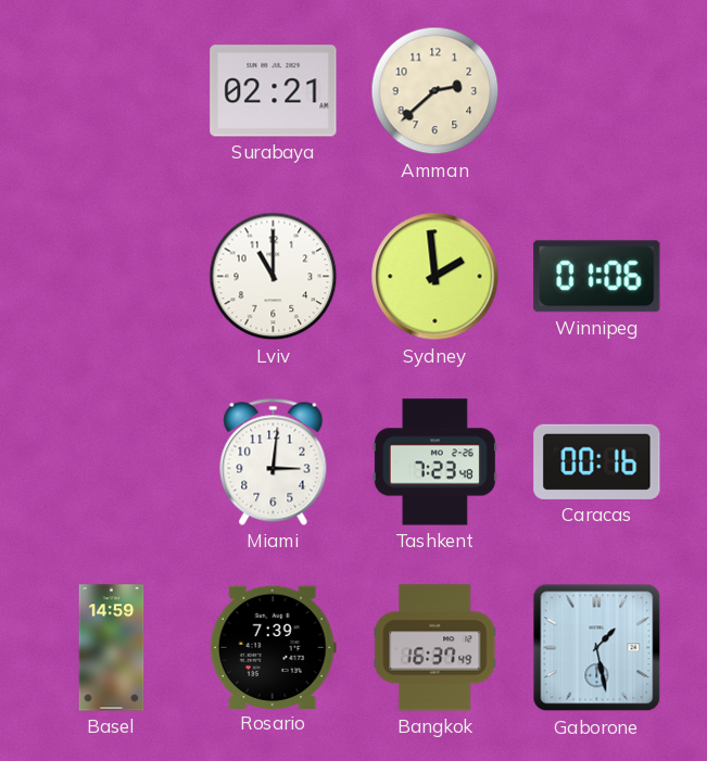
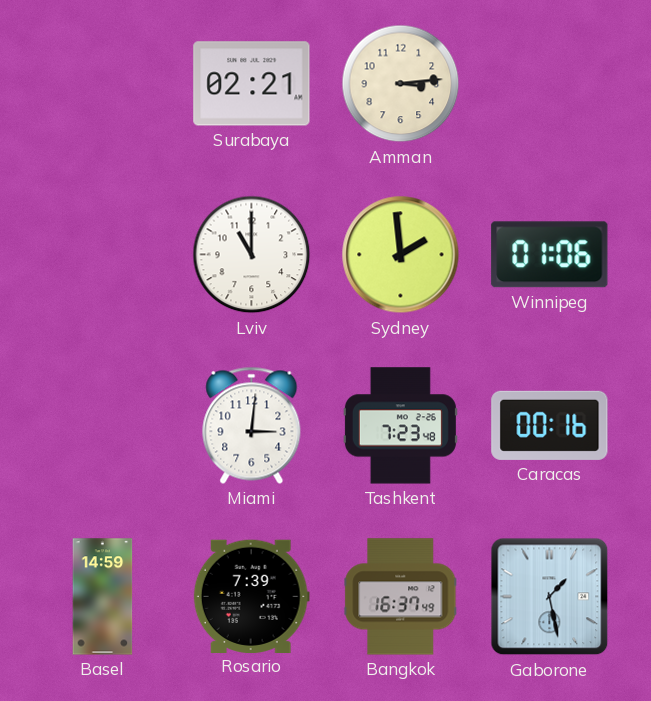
Amman: 2:38 -> 3:14
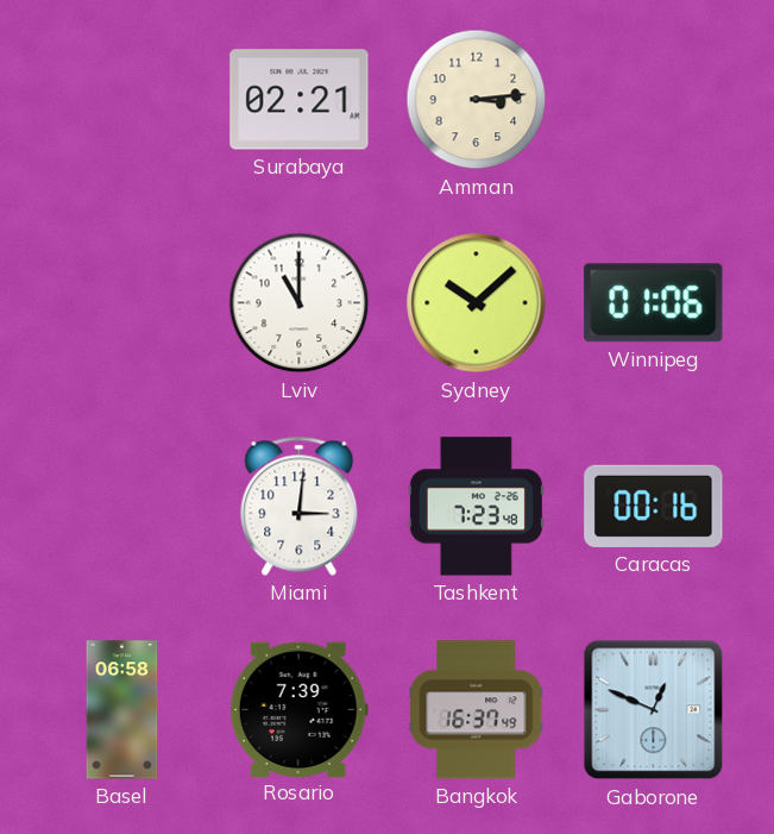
Sydney: 1:59 -> 10:08
Basel: 14:59 -> 06:58
Gaborone: 1:28 -> 12:49
